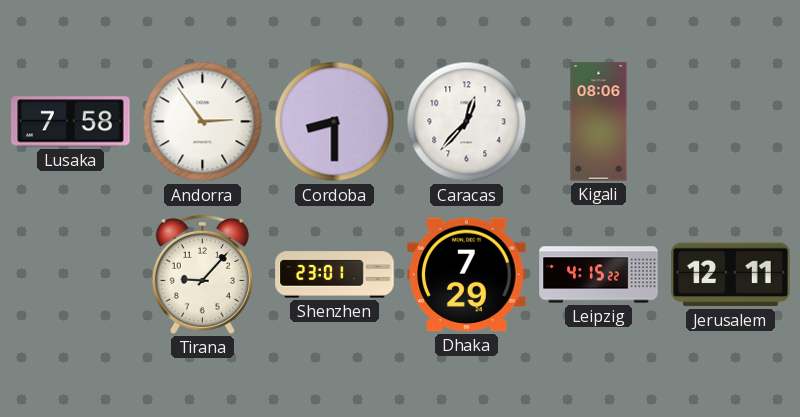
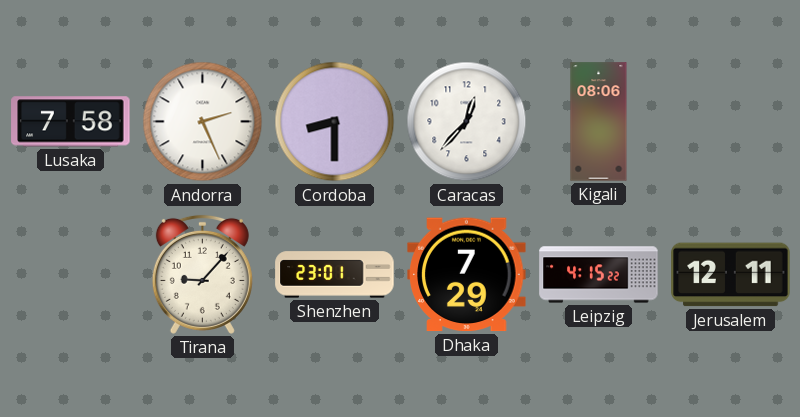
Andorra: 2:54 -> 2:26
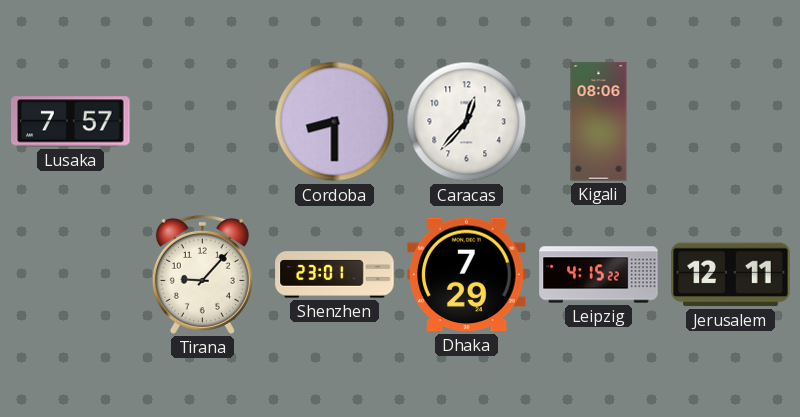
Lusaka: 7:58 -> 7:57
Andorra: 2:26 -> none
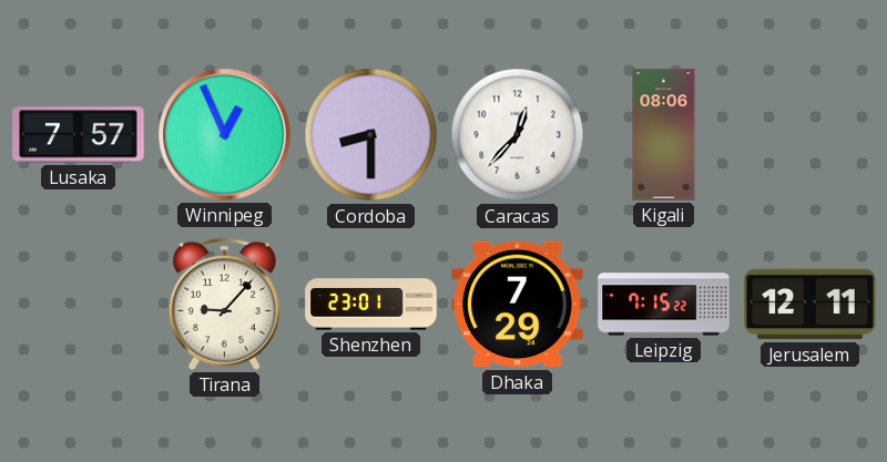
Winnipeg: none -> 12:56
Leipzig: 4:15 -> 7:15
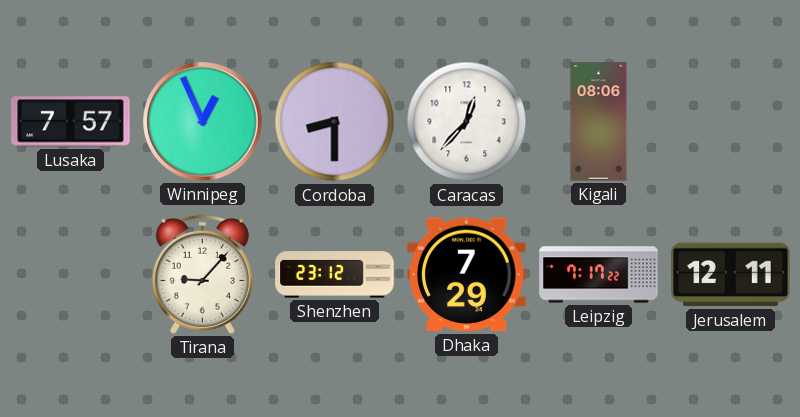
Shenzhen: 23:01 -> 23:12
Leipzig: 7:15 -> 7:17
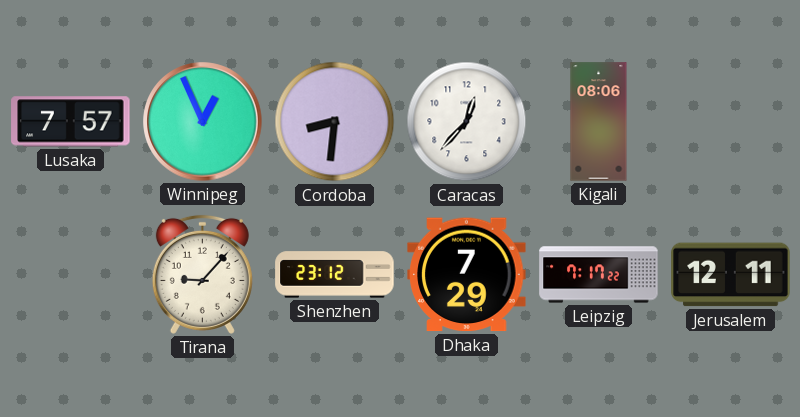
Cordoba: 8:30 -> 8:31
